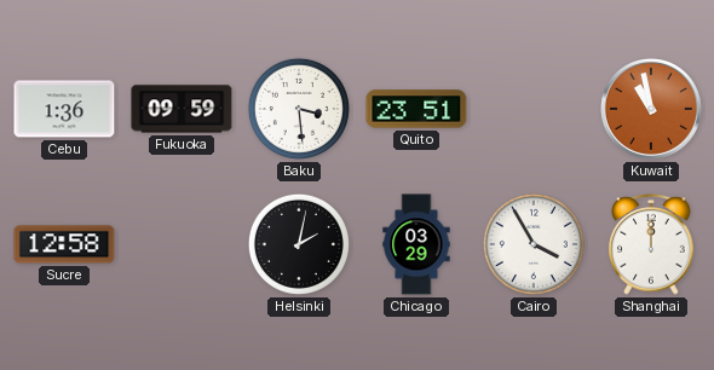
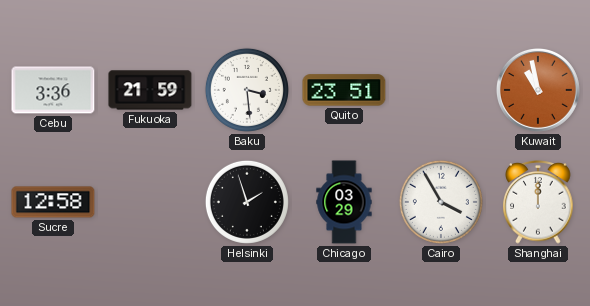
Cebu: 1:36 -> 3:36
Fukuoka: 09:59 -> 21:59
Helsinki: 2:02 -> 1:57
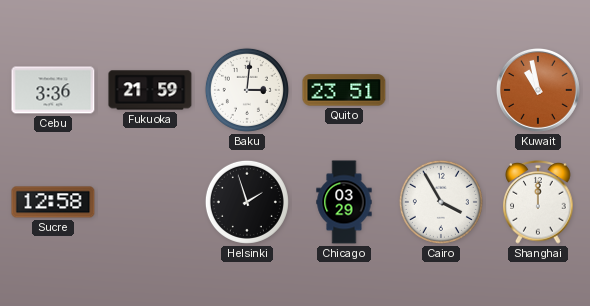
Baku: 3:29 -> 3:01
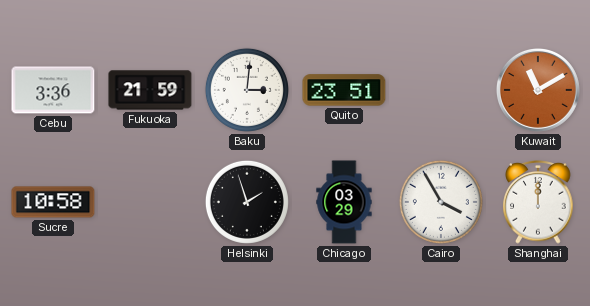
Kuwait: 10:58 -> 11:10
Sucre: 12:58 -> 10:58
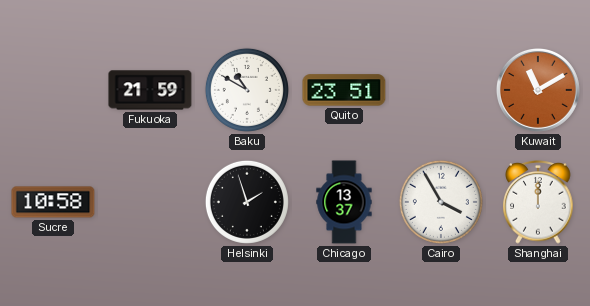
Cebu: 3:36 -> none
Baku: 3:01 -> 10:50
Chicago: 03:29 -> 13:37
